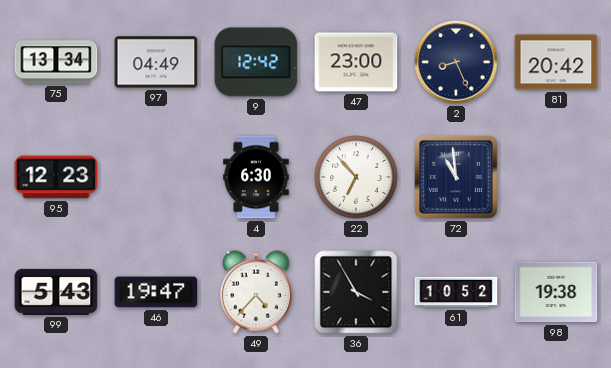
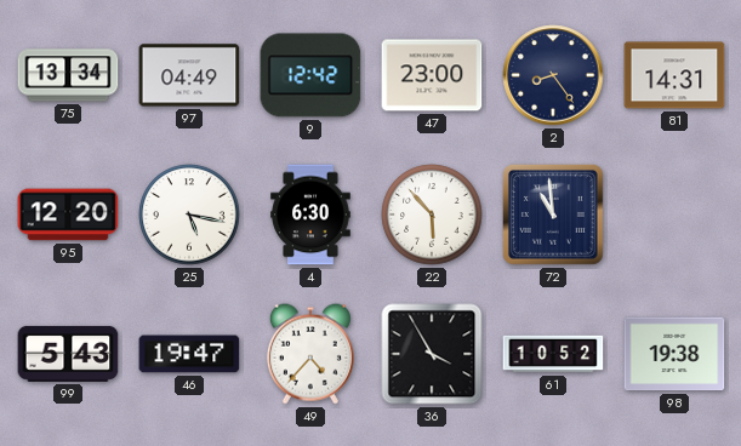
2: 8:26 -> 8:24
81: 20:42 -> 14:31
95: 12:23 -> 12:20
25: none -> 5:17
22: 6:53 -> 5:53
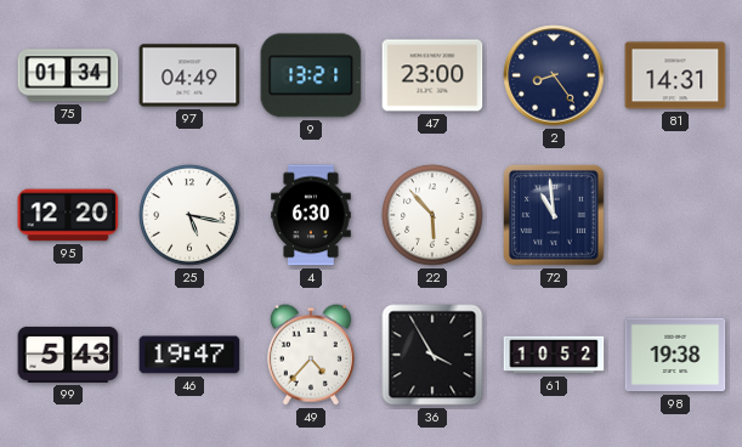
75: 13:34 -> 01:34
9: 12:42 -> 13:21
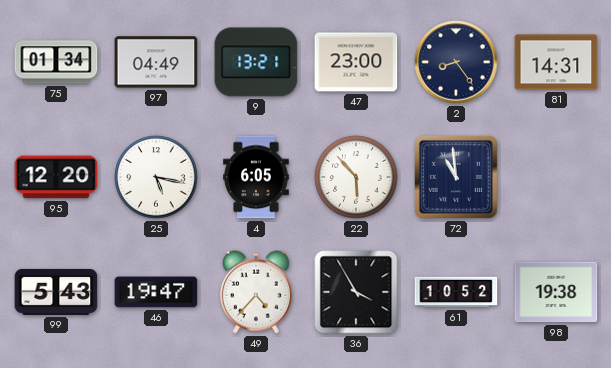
4: 6:30 -> 6:05
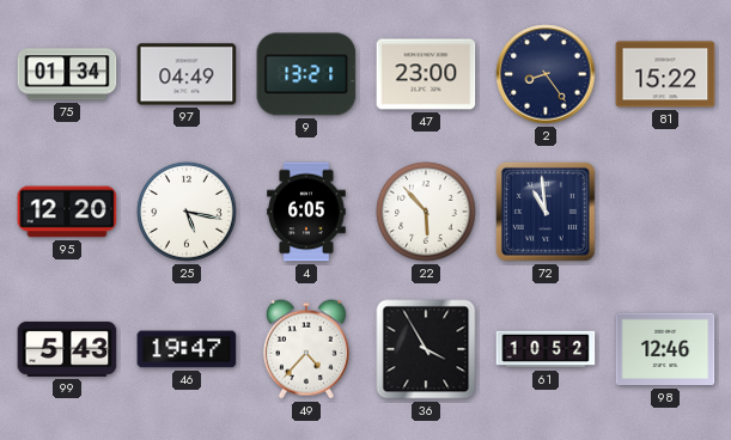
81: 14:31 -> 15:22
98: 19:38 -> 12:46
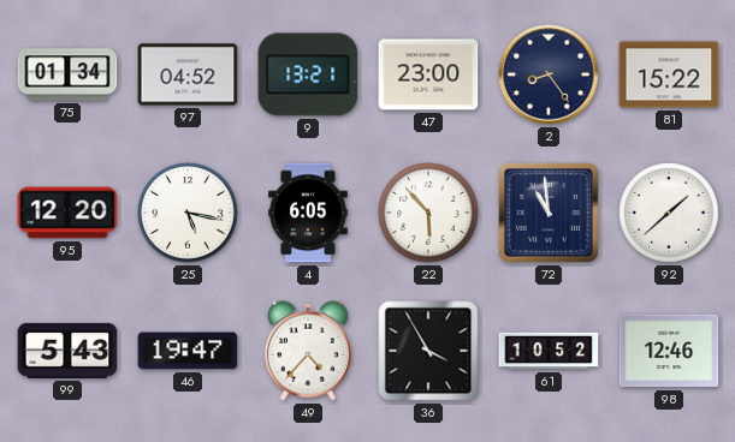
97: 04:49 -> 04:52
92: none -> 1:38
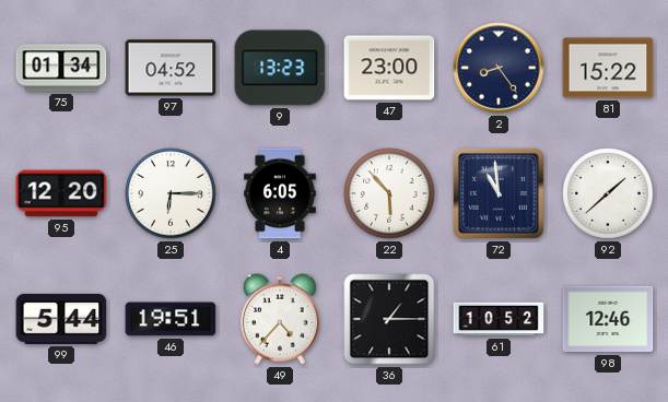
9: 13:21 -> 13:23
25: 5:17 -> 6:15
99: 5:43 -> 5:44
46: 19:47 -> 19:51
36: 3:55 -> 1:15
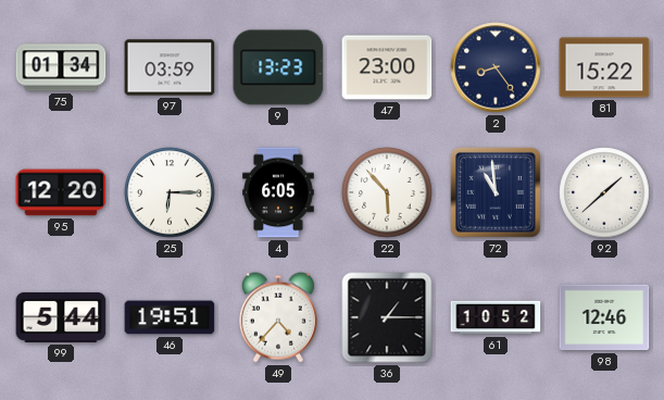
97: 04:52 -> 03:59
